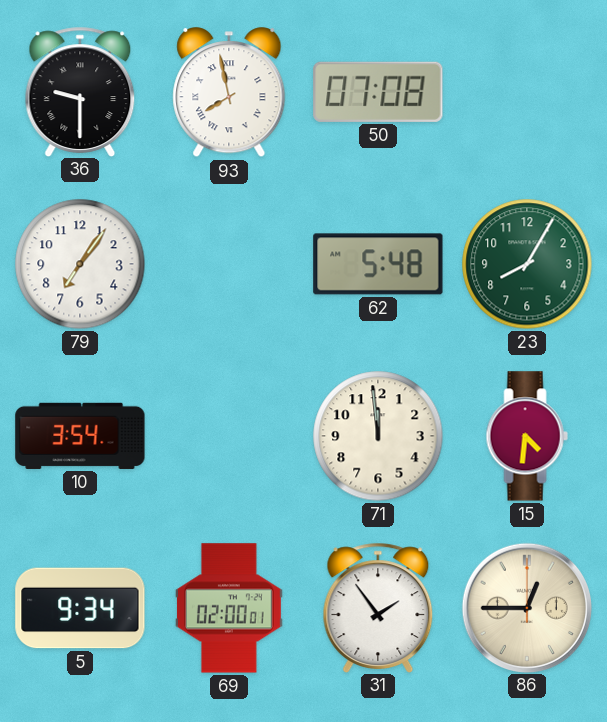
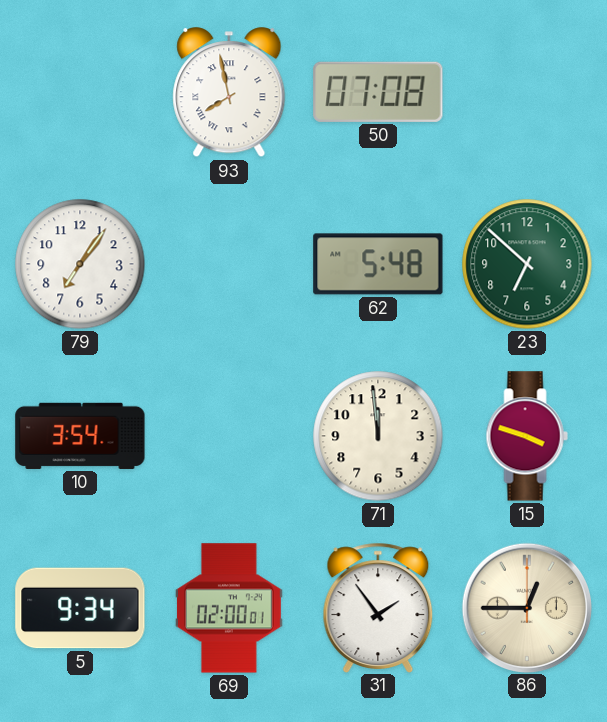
36: 9:30 -> none
23: 8:05 -> 6:52
15: 4:31 -> 3:48
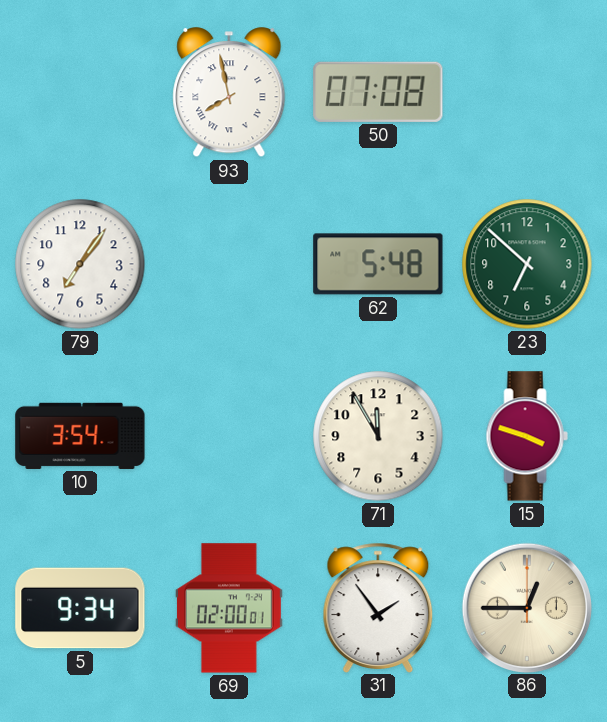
71: 11:59 -> 11:55
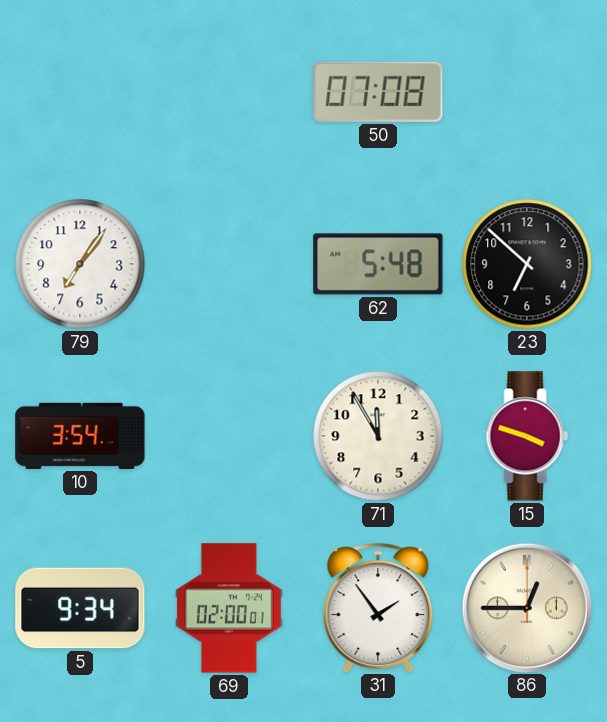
93: 7:58 -> none
23 dial: green -> black
